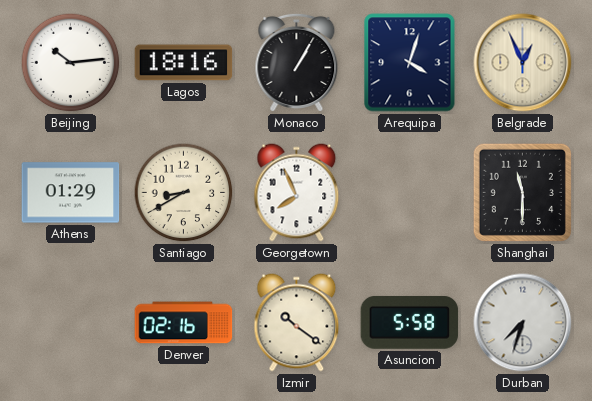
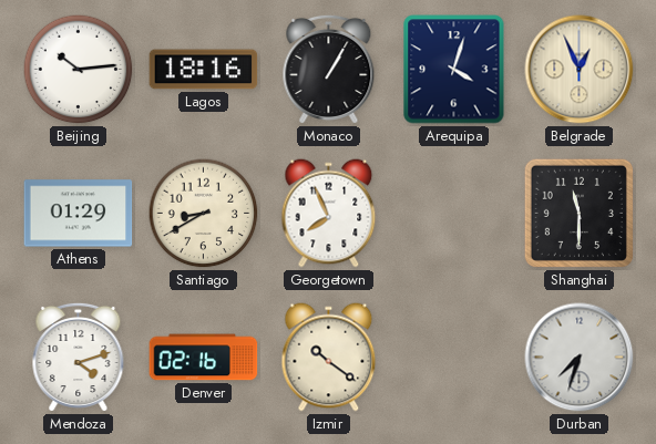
Mendoza: none -> 4:12
Asuncion: 5:58 -> none
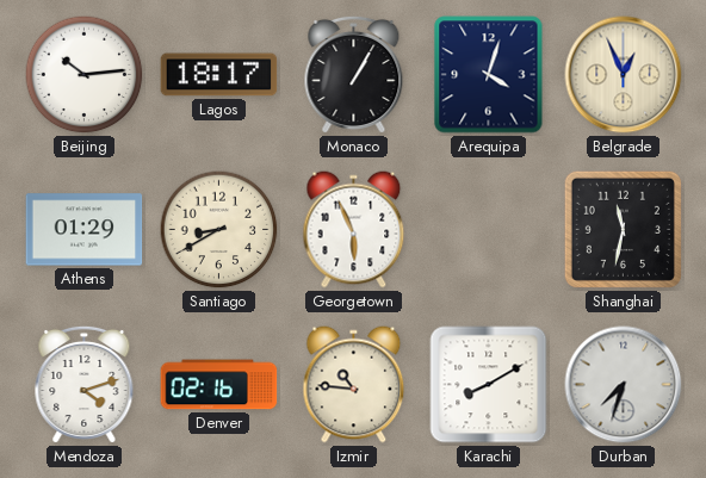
Lagos: 18:16 -> 18:17
Georgetown: 7:56 -> 5:56
Shanghai: 11:30 -> 11:32
Izmir: 10:21 -> 10:46
Karachi: none -> 8:10
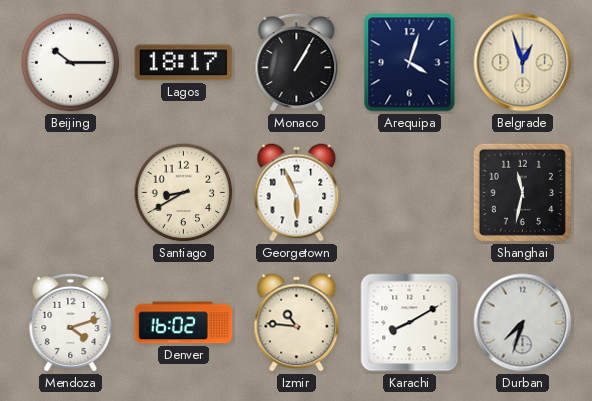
Beijing: 10:14 -> 10:15
Belgrade: 12:56 -> 12:57
Athens: 01:29 -> none
Denver: 02:16 -> 16:02
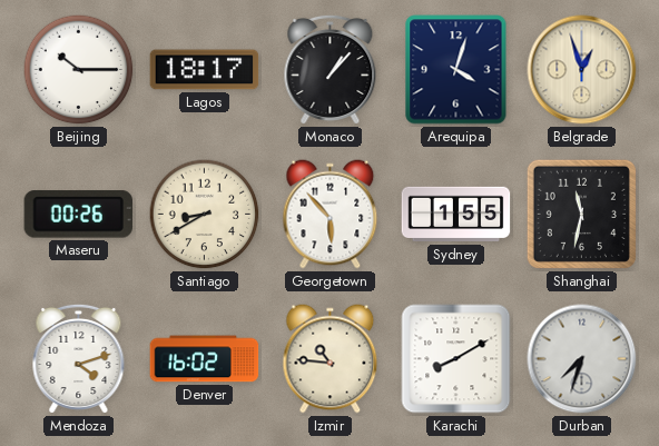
Monaco: 1:05 -> 1:07
Maseru: none -> 00:26
Georgetown: 5:56 -> 5:53
Sydney: none -> 1:55
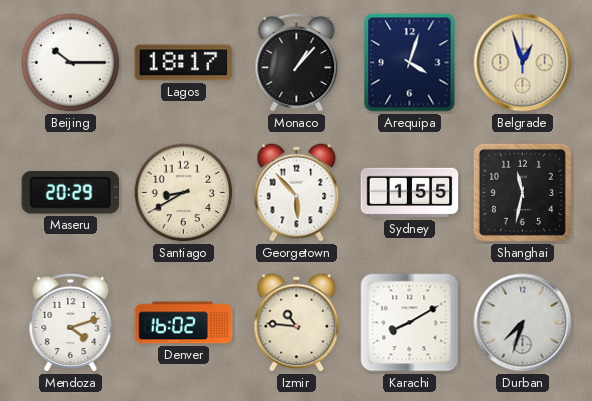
Maseru: 00:26 -> 20:29
